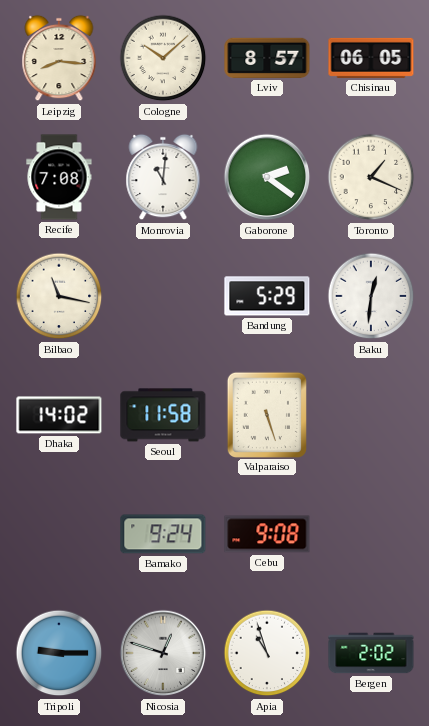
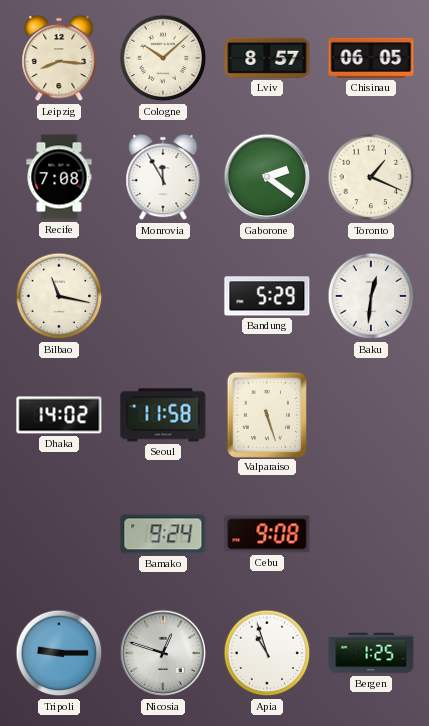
Monrovia: 11:01 -> 11:55
Bergen: 2:02 -> 1:25
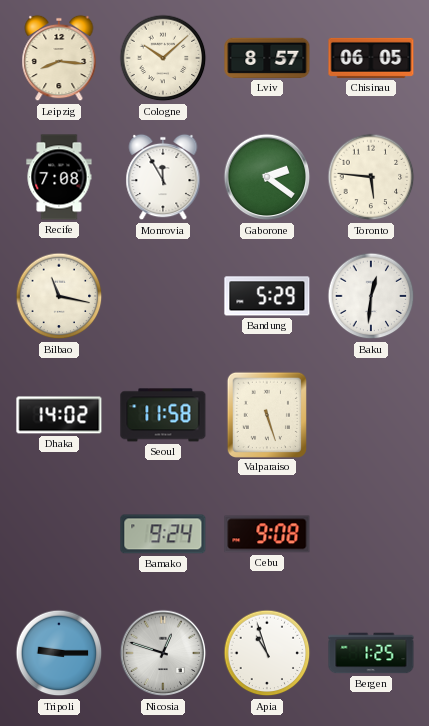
Toronto: 1:19 -> 5:46
